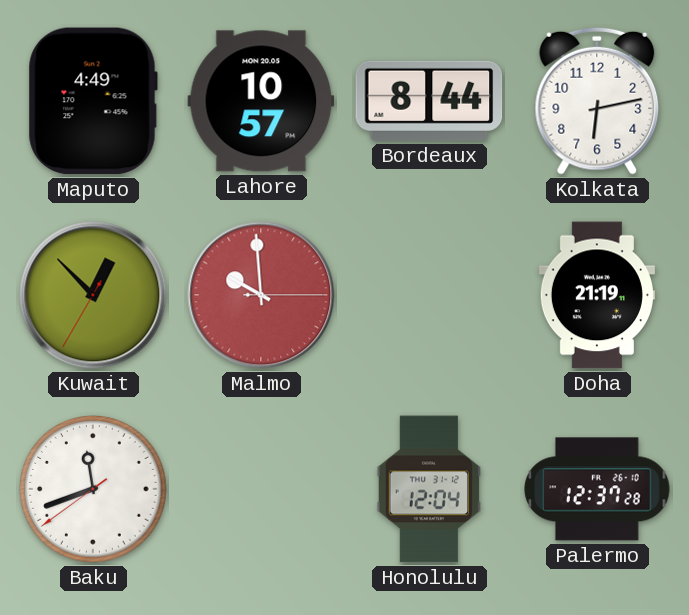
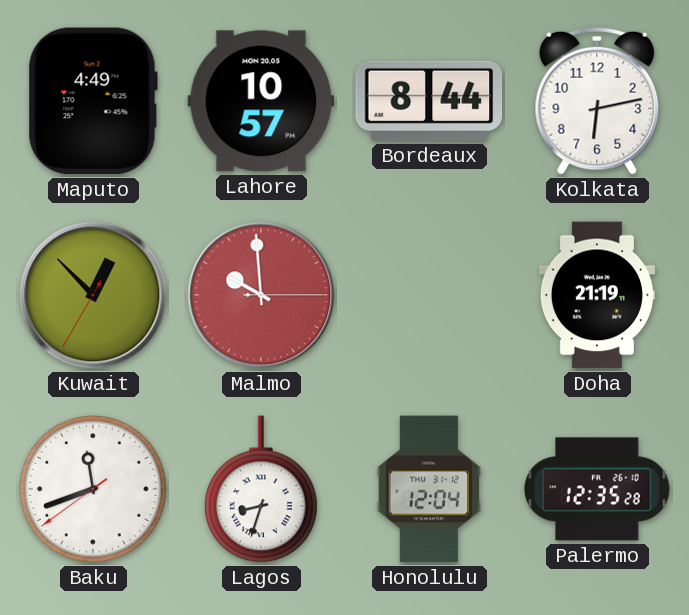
Lagos: none -> 8:33
Palermo: 12:37 -> 12:35
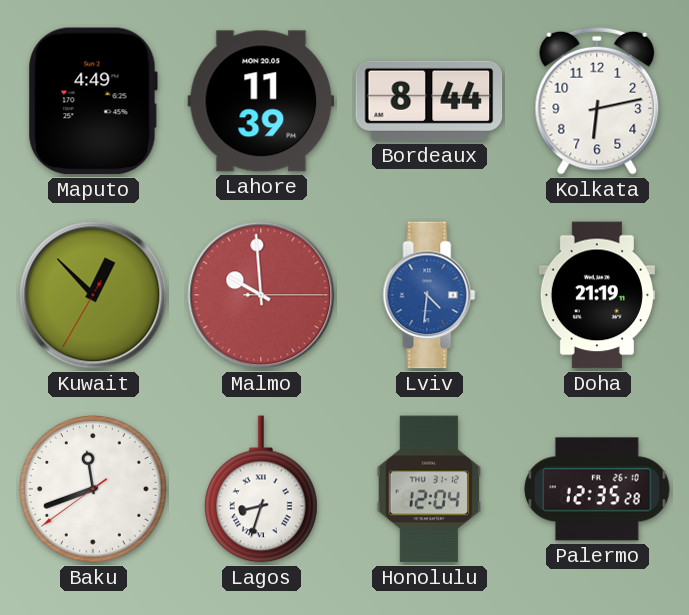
Lahore: 10:57 -> 11:39
Lviv: none -> 4:31
